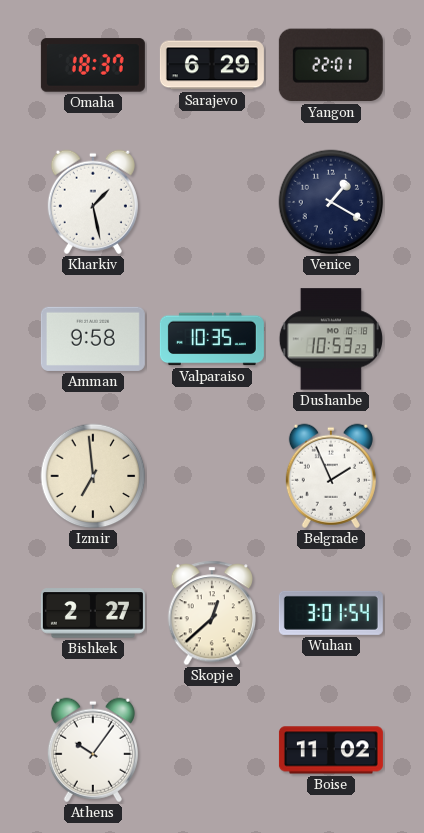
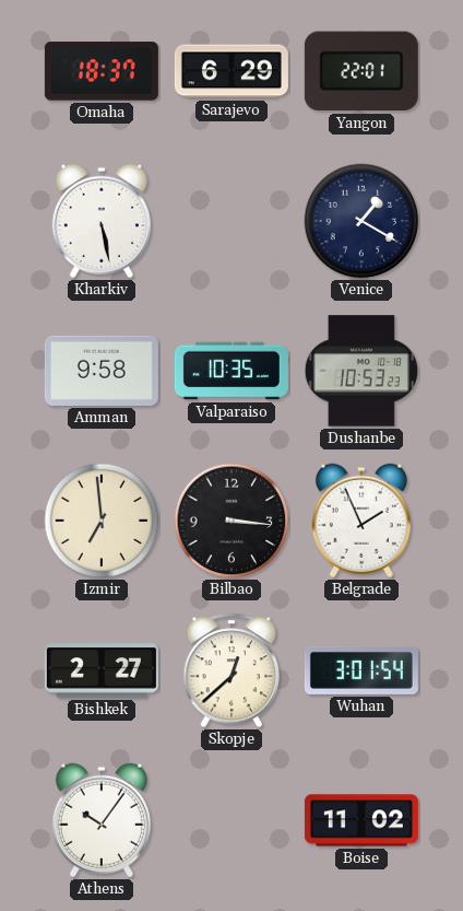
Kharkiv: 1:28 -> 5:28
Bilbao: none -> 3:16
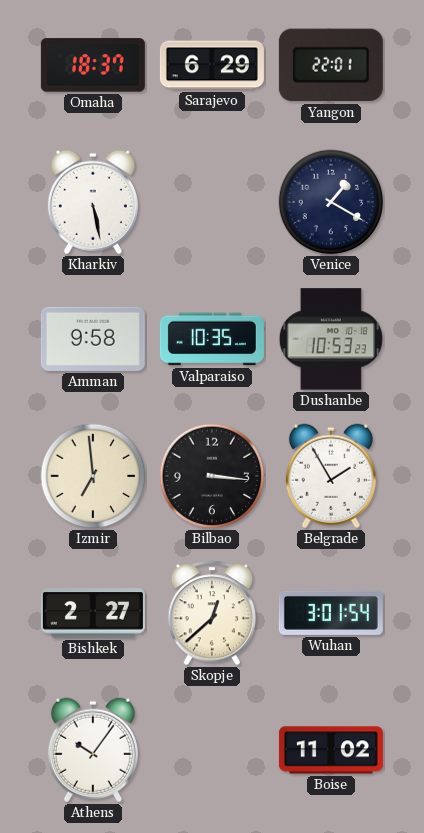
Belgrade: 1:56 -> 1:55
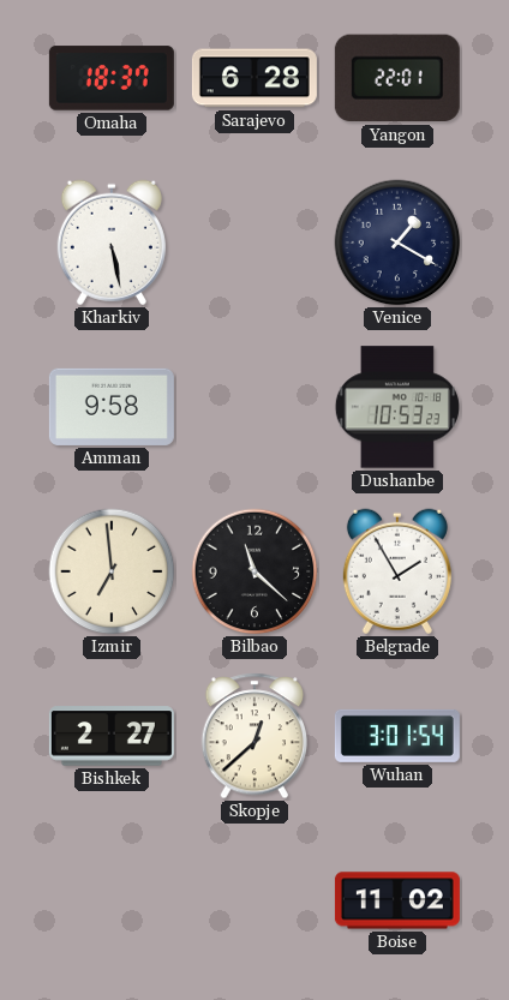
Sarajevo: 6:29 -> 6:28
Valparaiso: 10:35 -> none
Bilbao: 3:16 -> 11:22
Athens: 10:06 -> none
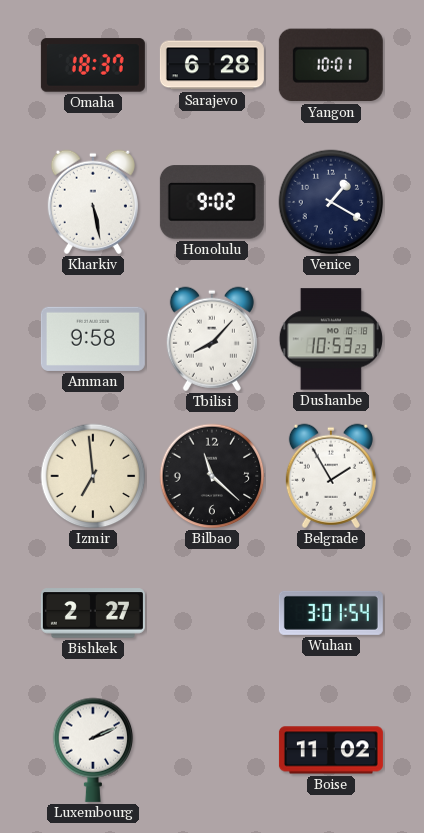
Yangon: 22:01 -> 10:01
Honolulu: none -> 9:02
Tbilisi: none -> 8:07
Skopje: 12:38 -> none
Luxembourg: none -> 2:11
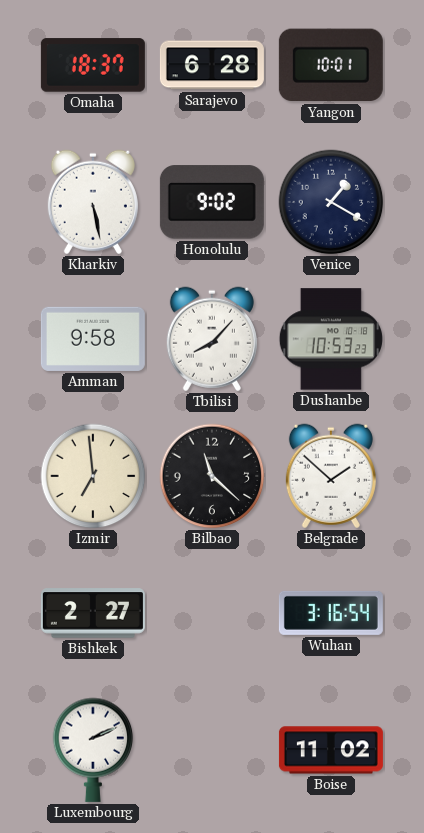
Belgrade: 1:55 -> 1:52
Wuhan: 3:01 -> 3:16
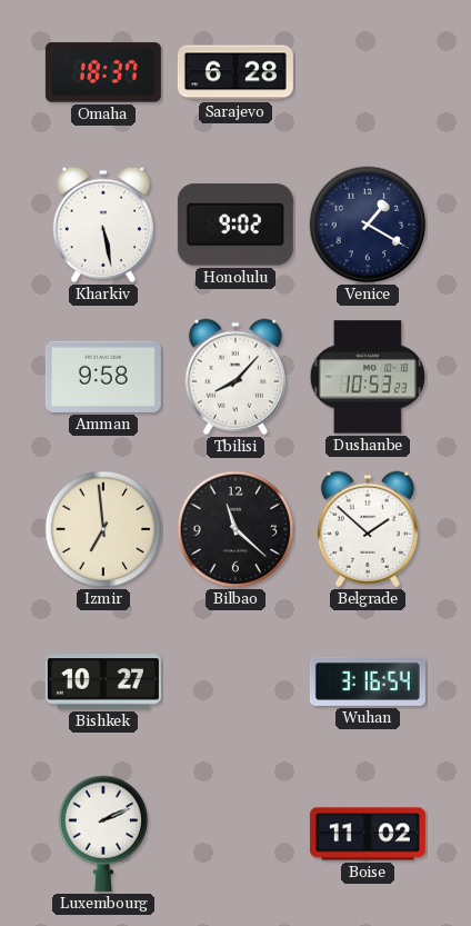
Yangon: 10:01 -> none
Bishkek: 2:27 -> 10:27
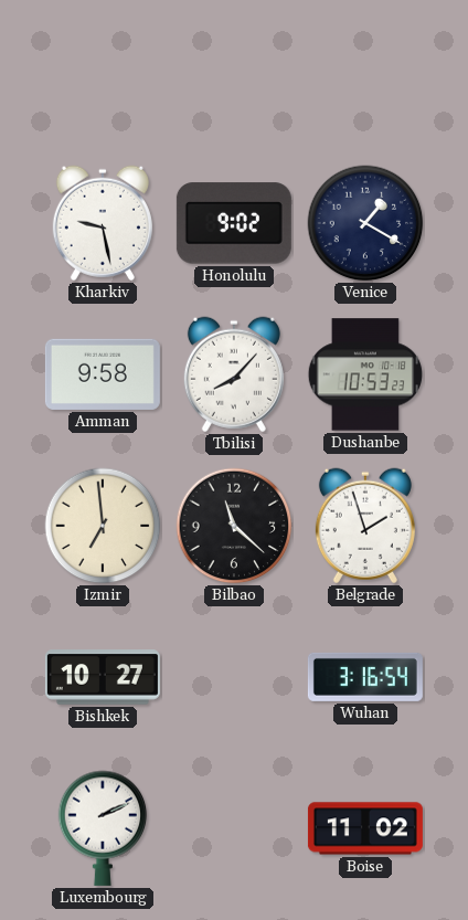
Omaha: 18:37 -> none
Sarajevo: 6:28 -> none
Kharkiv: 5:28 -> 9:28
Belgrade: 1:52 -> 1:57
